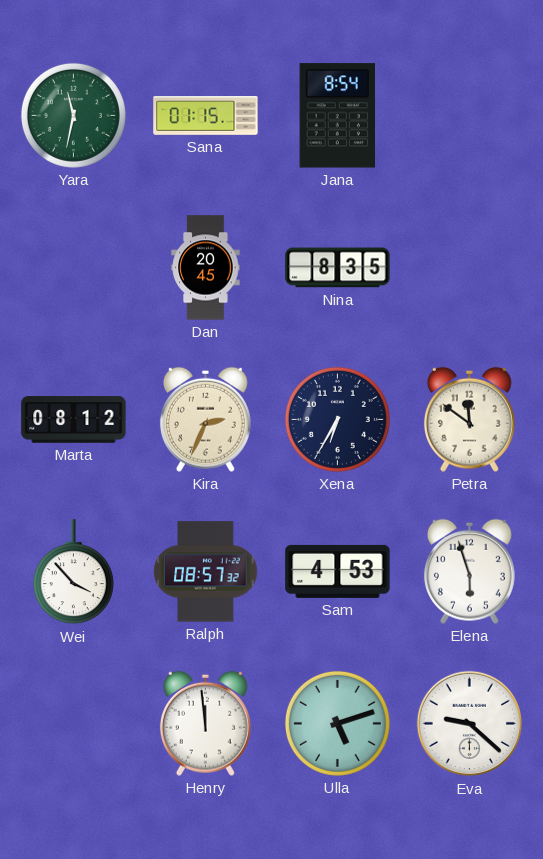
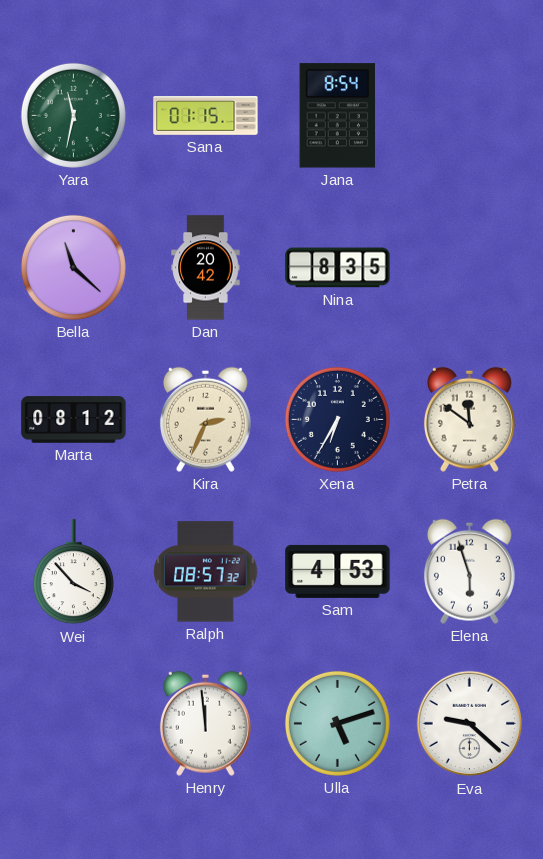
Bella: none -> 11:22
Dan: 20:45 -> 20:42
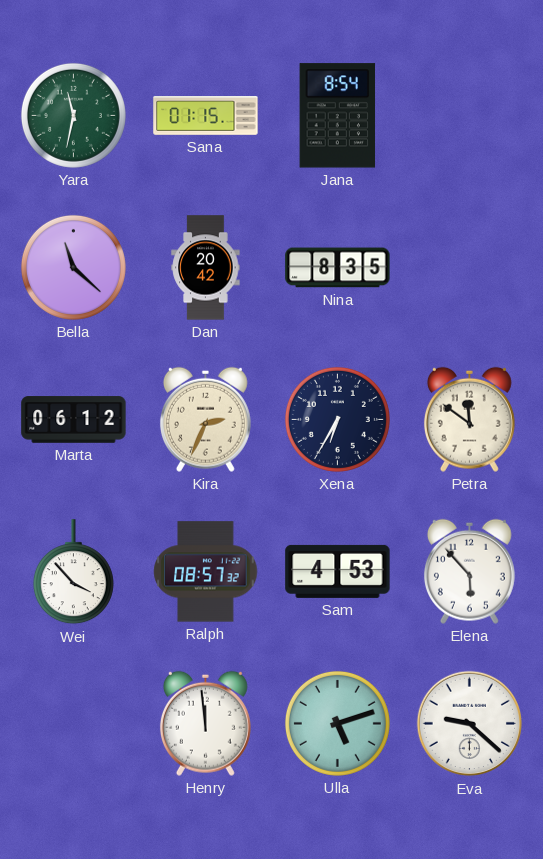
Marta: 08:12 -> 06:12
Elena: 5:57 -> 5:53
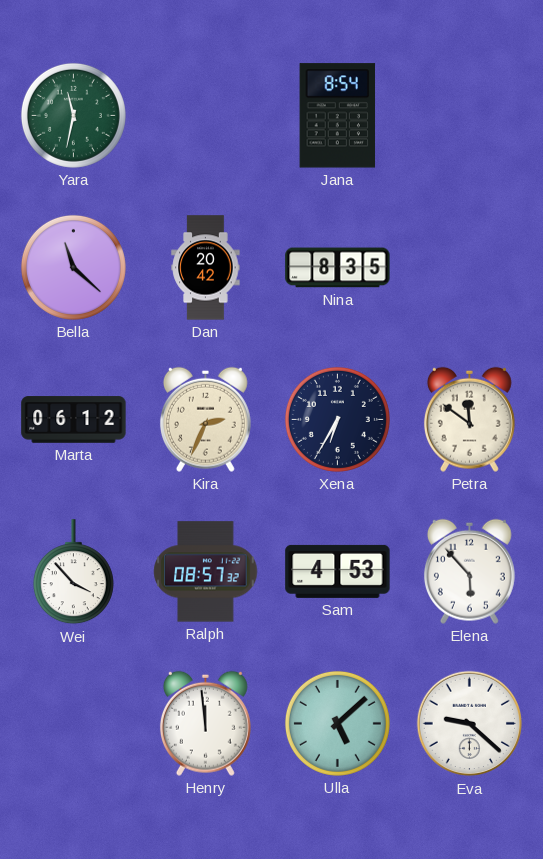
Sana: 01:15 -> none
Ulla: 5:12 -> 5:08
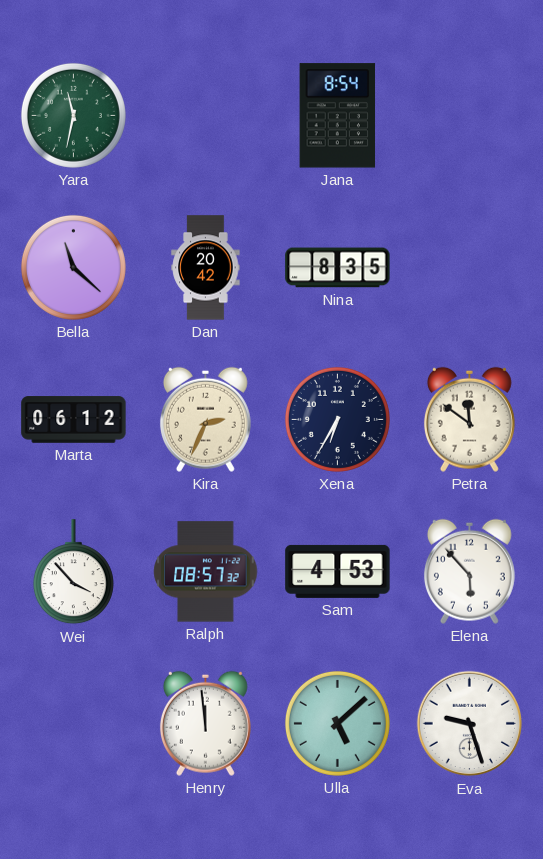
Eva: 9:22 -> 9:27
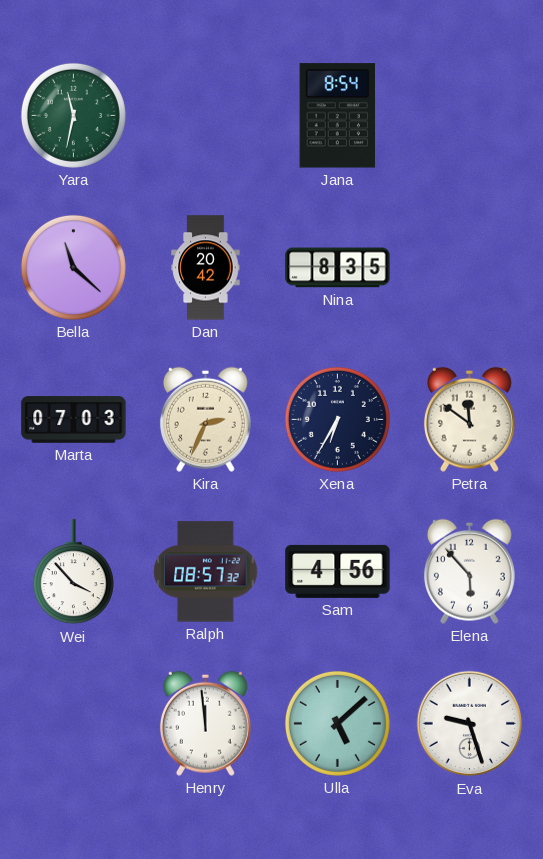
Marta: 06:12 -> 07:03
Sam: 4:53 -> 4:56
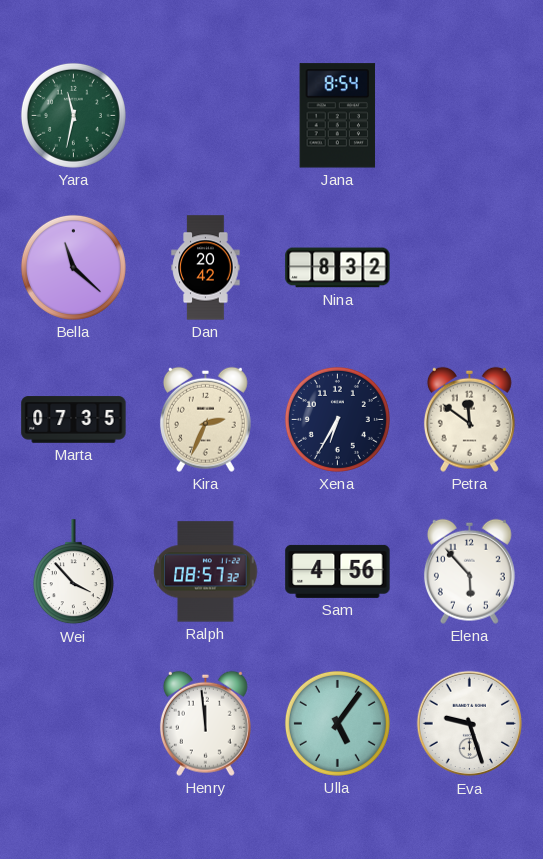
Nina: 8:35 -> 8:32
Marta: 07:03 -> 07:35
Ulla: 5:08 -> 5:06
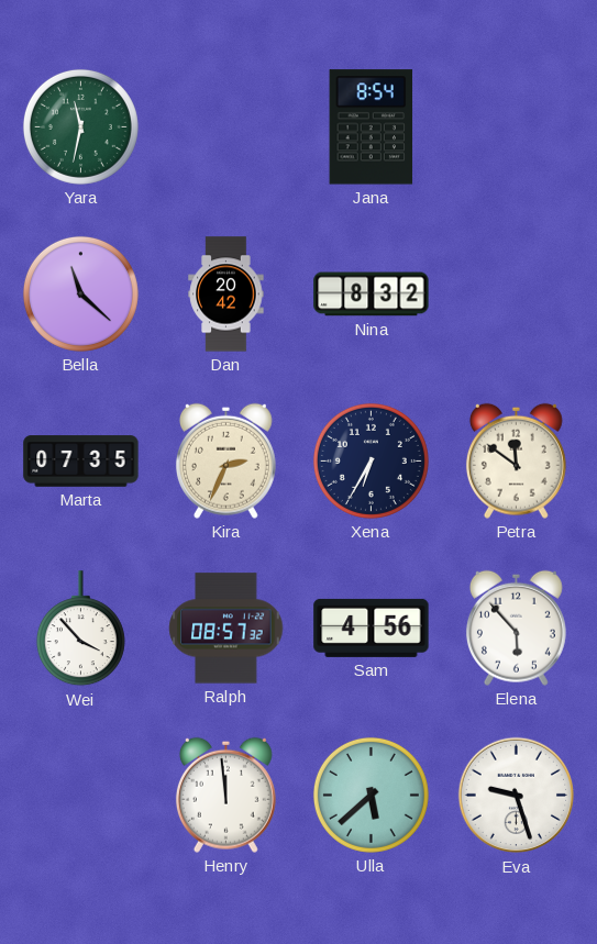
Ulla: 5:06 -> 5:38
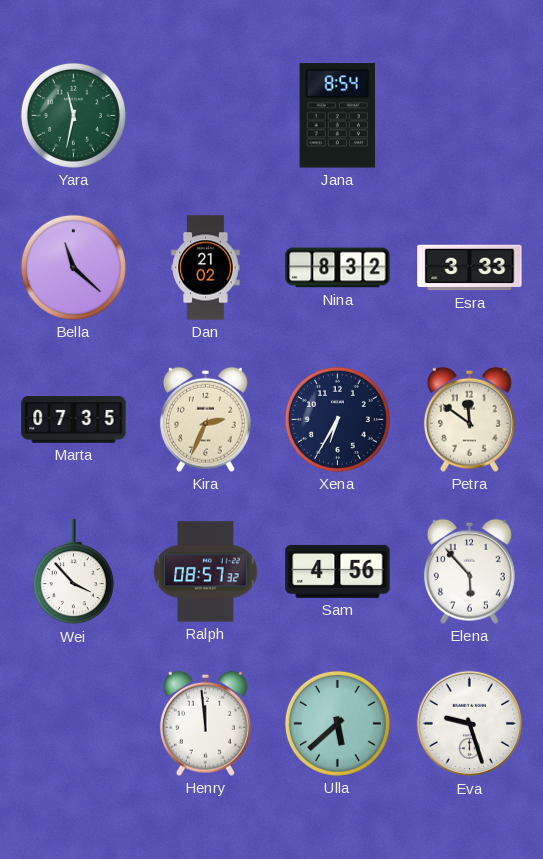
Dan: 20:42 -> 21:02
Esra: none -> 3:33
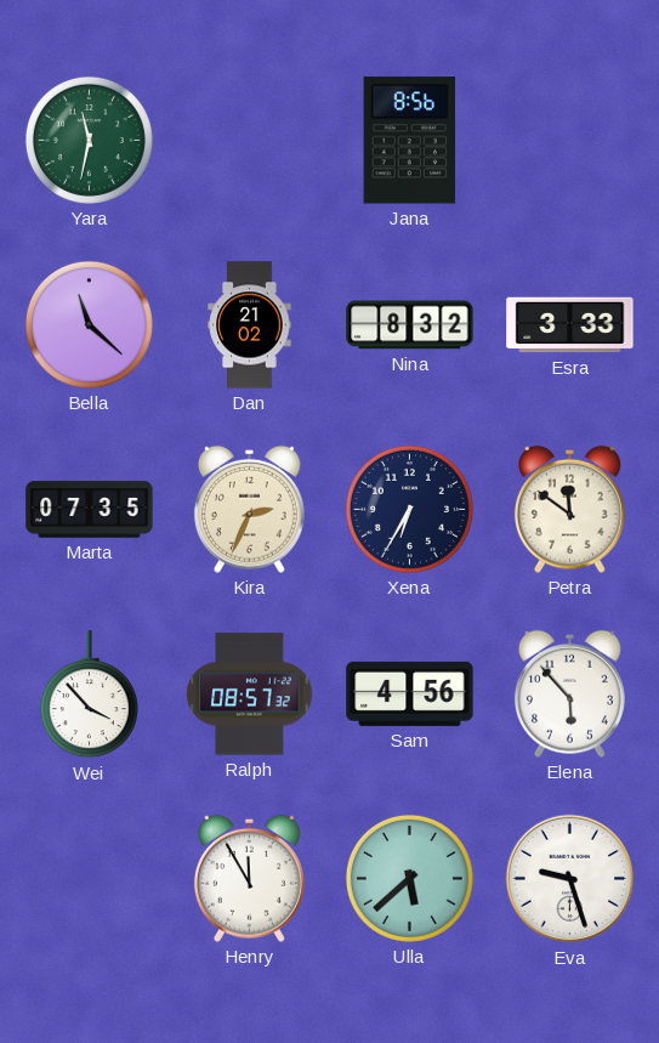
Jana: 8:54 -> 8:56
Henry: 11:59 -> 11:55
